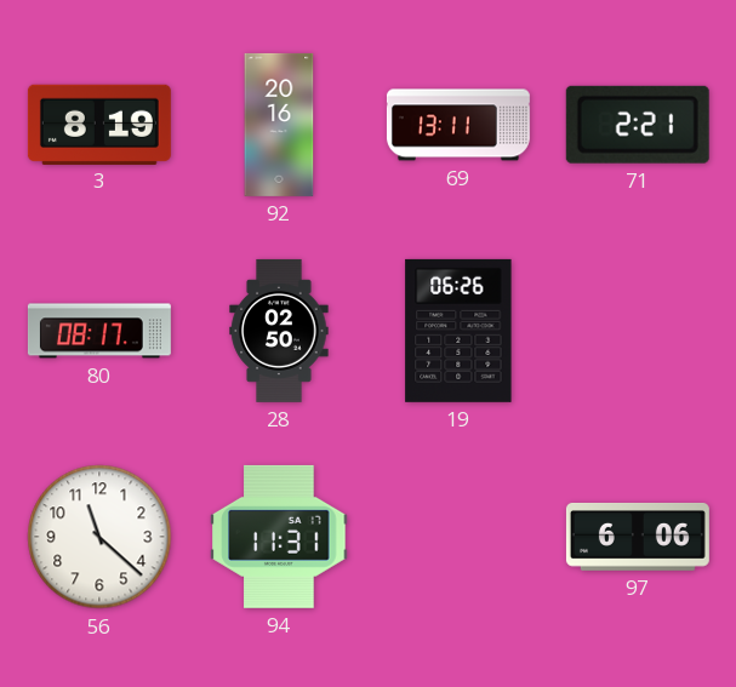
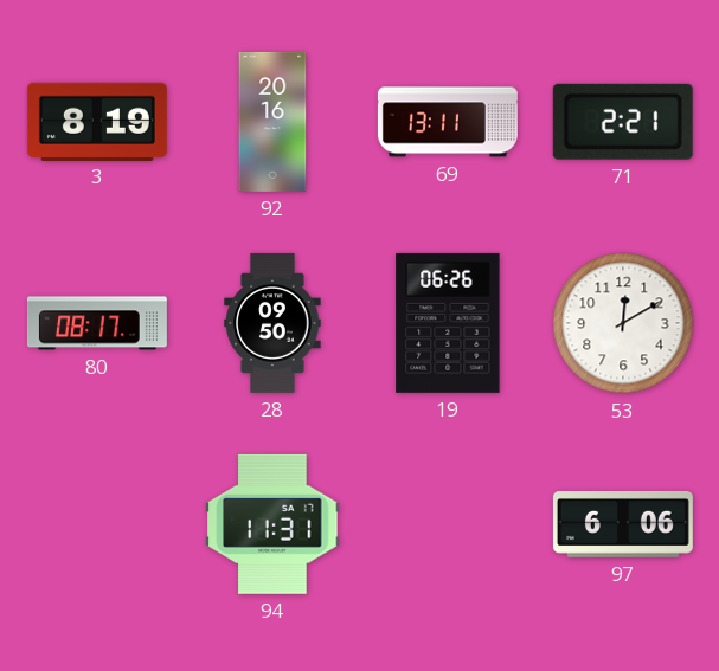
28: 02:50 -> 09:50
53: none -> 12:10
56: 11:22 -> none
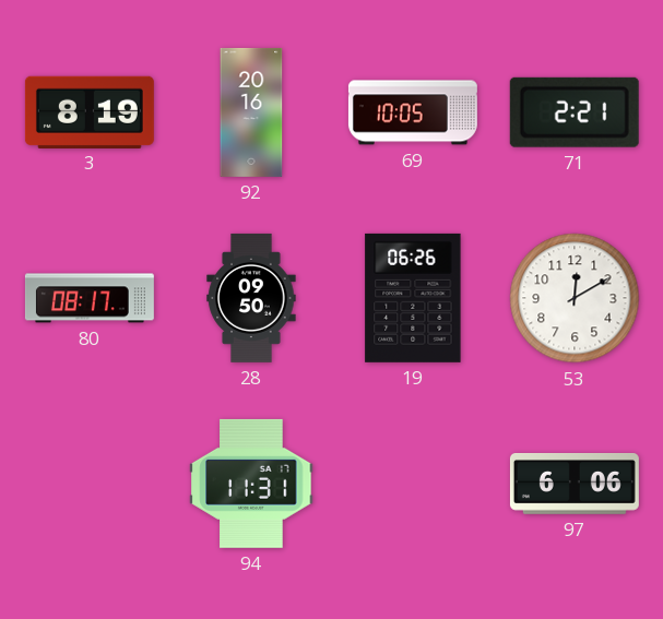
69: 13:11 -> 10:05
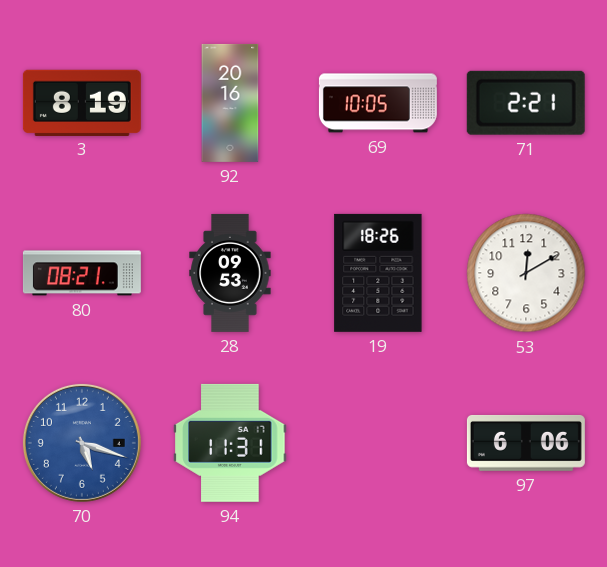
80: 08:17 -> 08:21
28: 09:50 -> 09:53
19: 06:26 -> 18:26
70: none -> 5:18
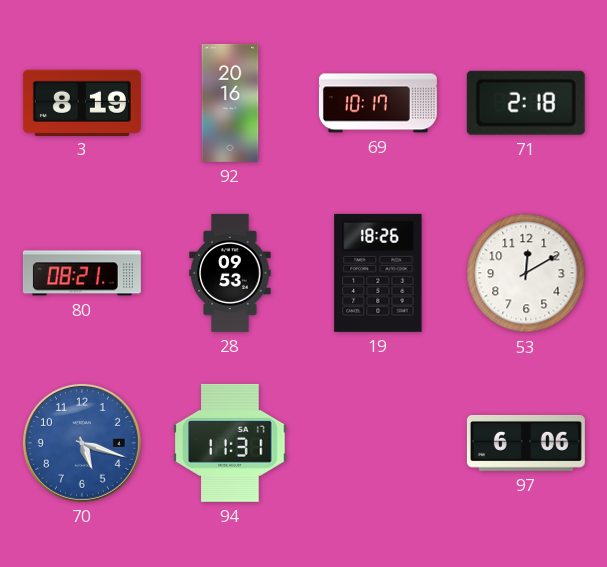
69: 10:05 -> 10:17
71: 2:21 -> 2:18
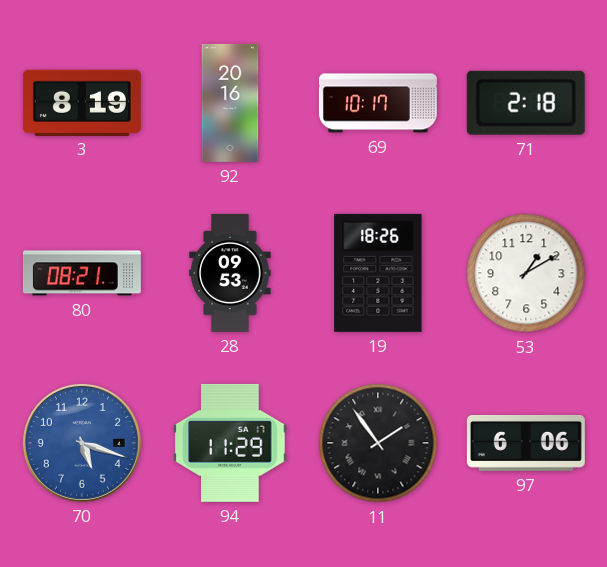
53: 12:10 -> 1:10
94: 11:31 -> 11:29
11: none -> 1:54
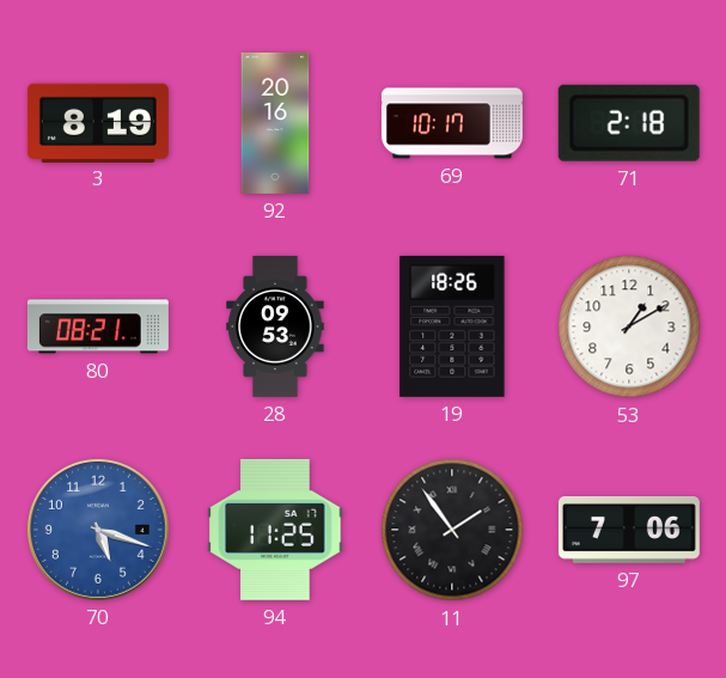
94: 11:29 -> 11:25
97: 6:06 -> 7:06
